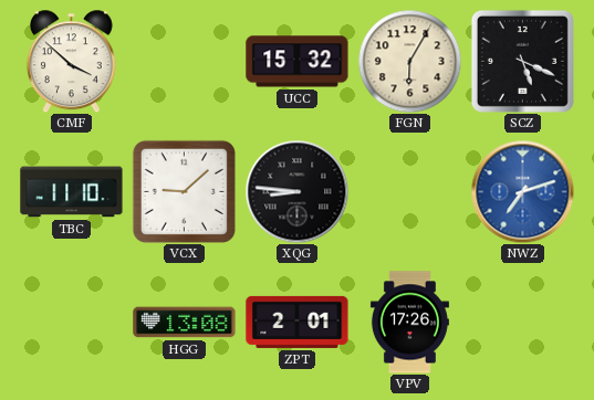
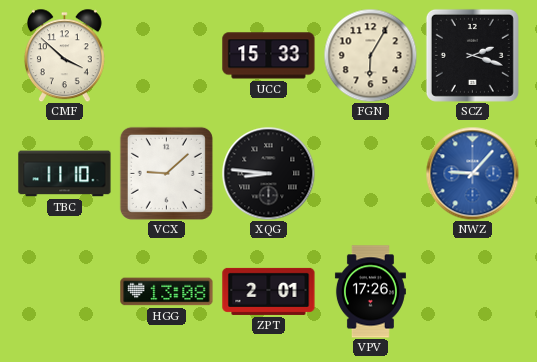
UCC: 15:32 -> 15:33
SCZ: 5:19 -> 2:18
NWZ: 7:12 -> 9:07
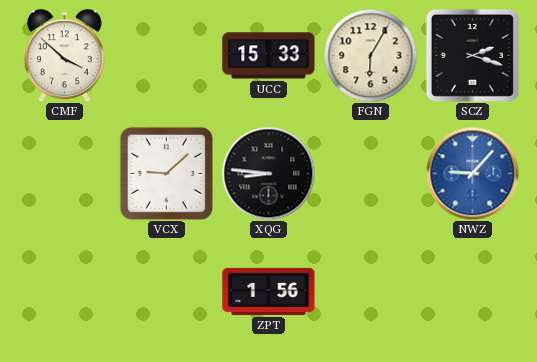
TBC: 11:10 -> none
HGG: 13:08 -> none
ZPT: 2:01 -> 1:56
VPV: 17:26 -> none
